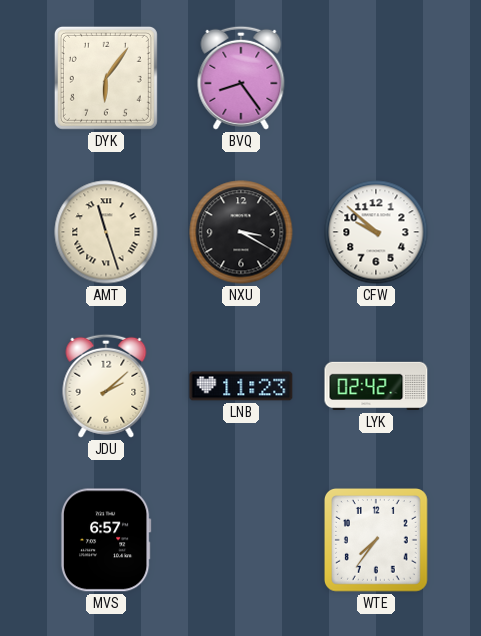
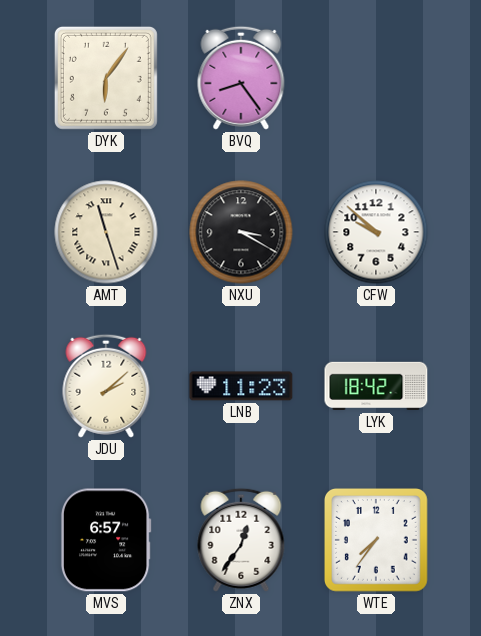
LYK: 02:42 -> 18:42
ZNX: none -> 12:36
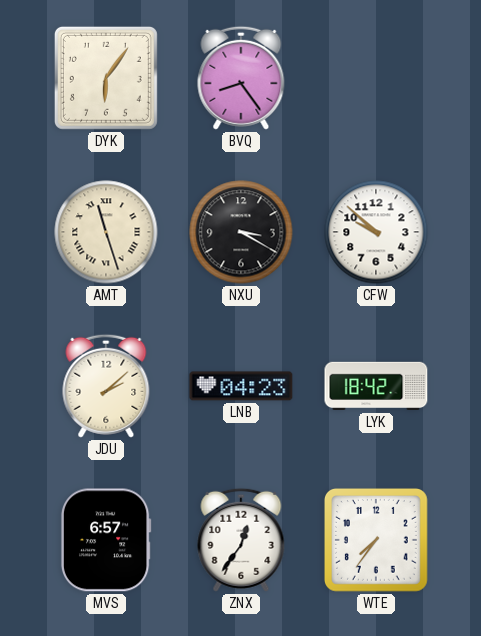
LNB: 11:23 -> 04:23
